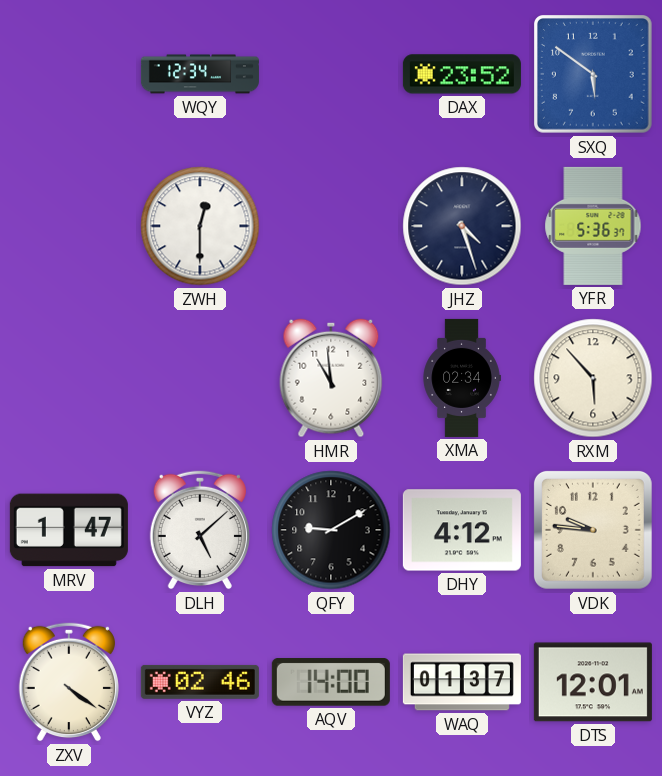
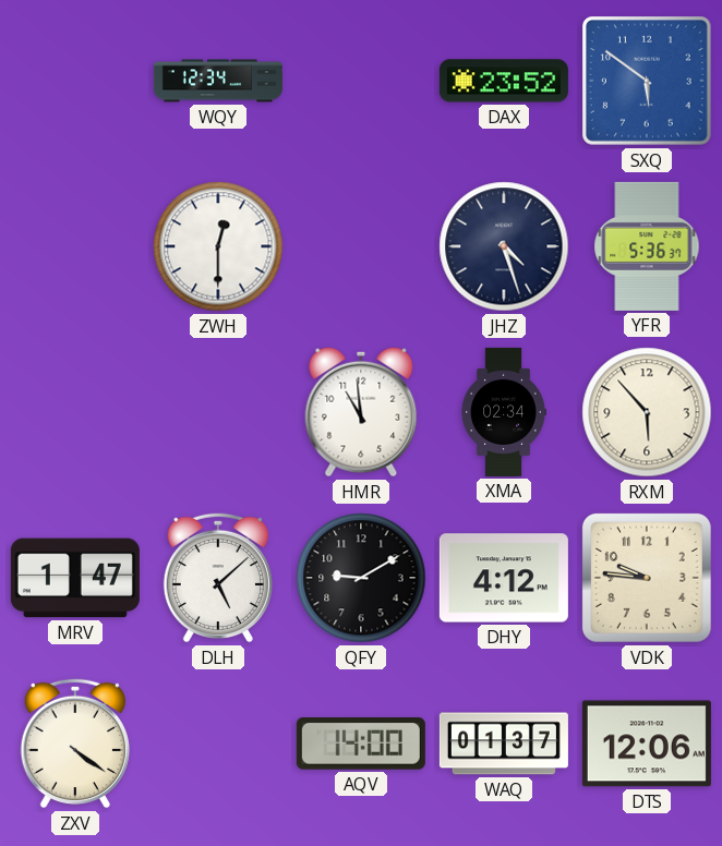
VYZ: 02:46 -> none
DTS: 12:01 -> 12:06
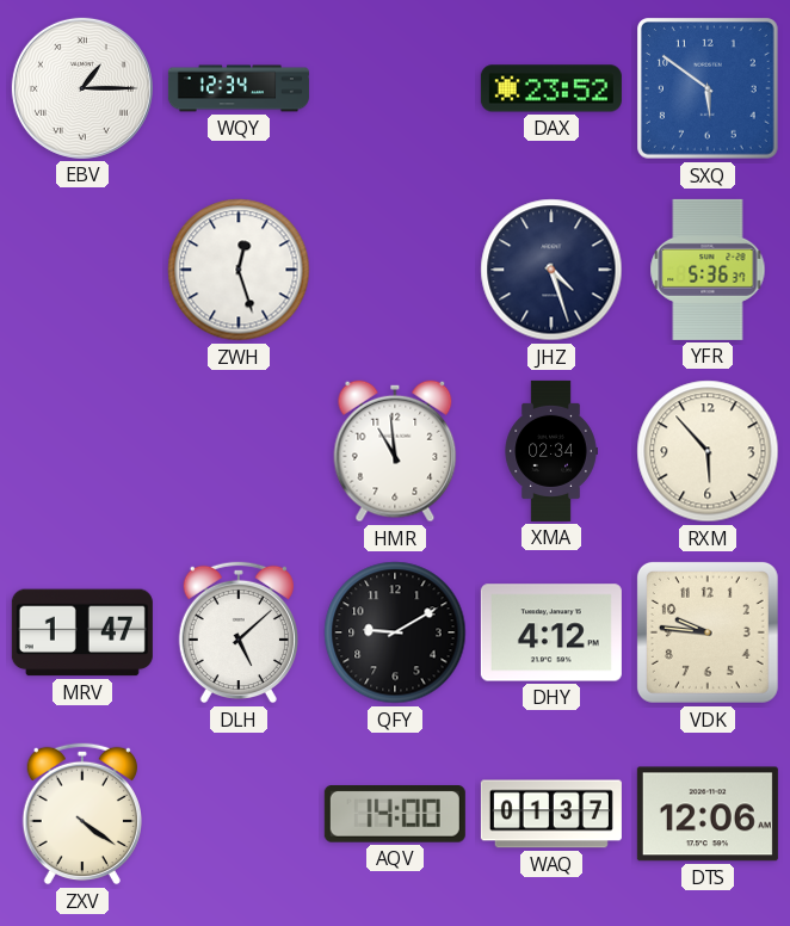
EBV: none -> 1:15
ZWH: 12:30 -> 12:27
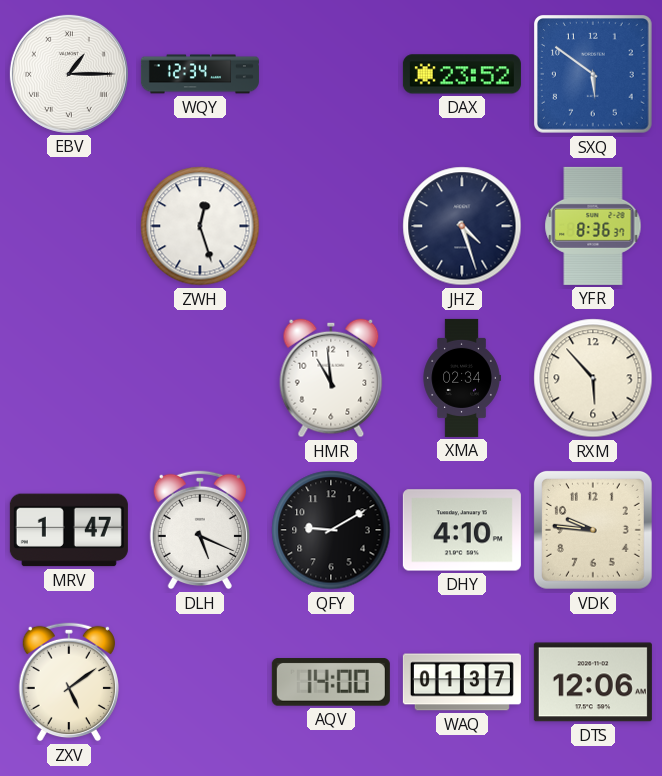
YFR: 5:36 -> 8:36
DLH: 5:08 -> 5:19
DHY: 4:12 -> 4:10
ZXV: 4:21 -> 5:09
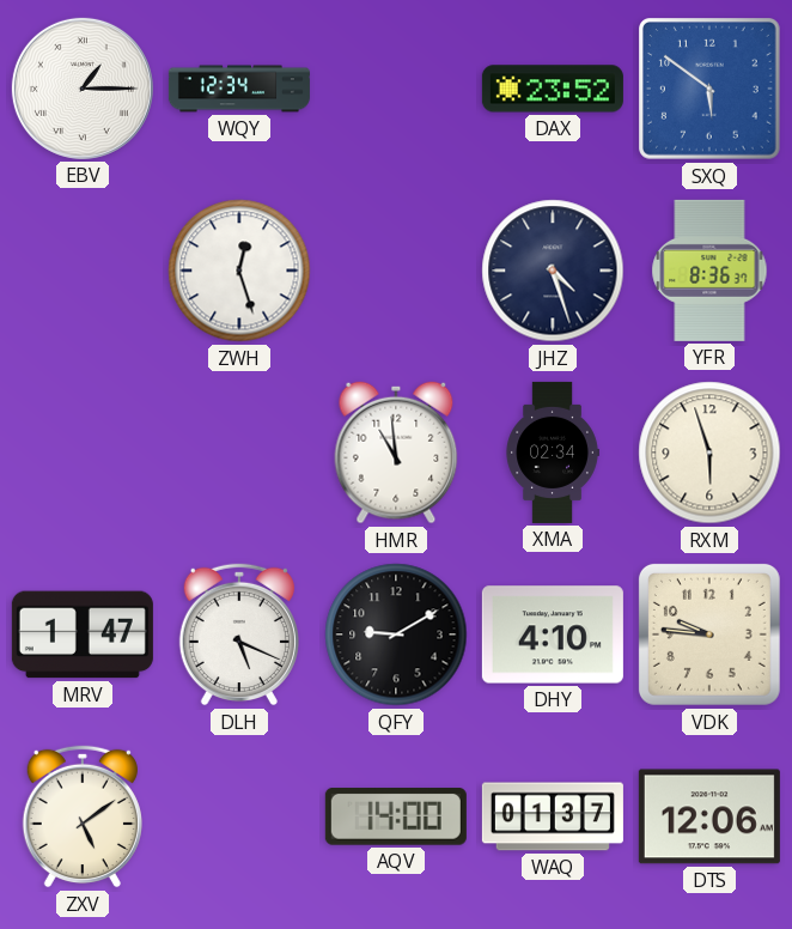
RXM: 5:53 -> 5:57
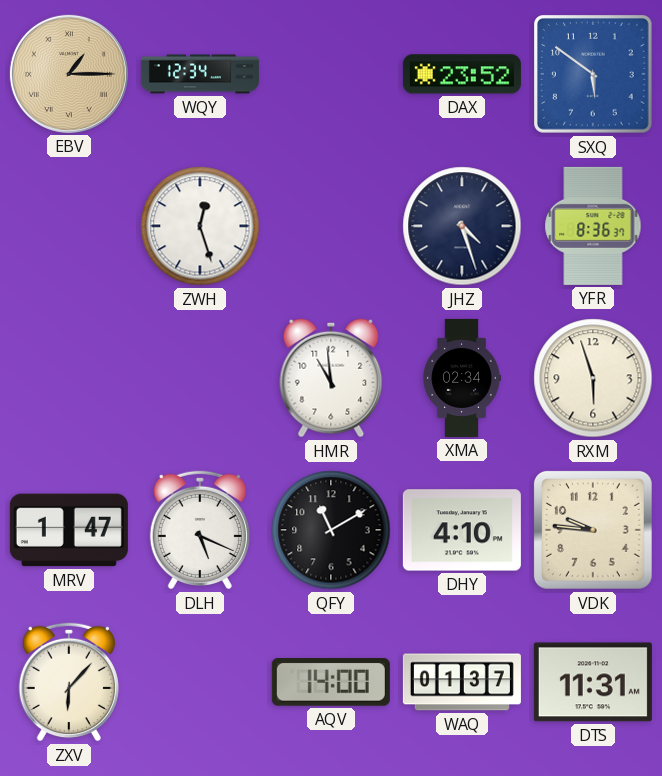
EBV dial: white -> champagne
QFY: 9:10 -> 11:10
ZXV: 5:09 -> 6:07
DTS: 12:06 -> 11:31
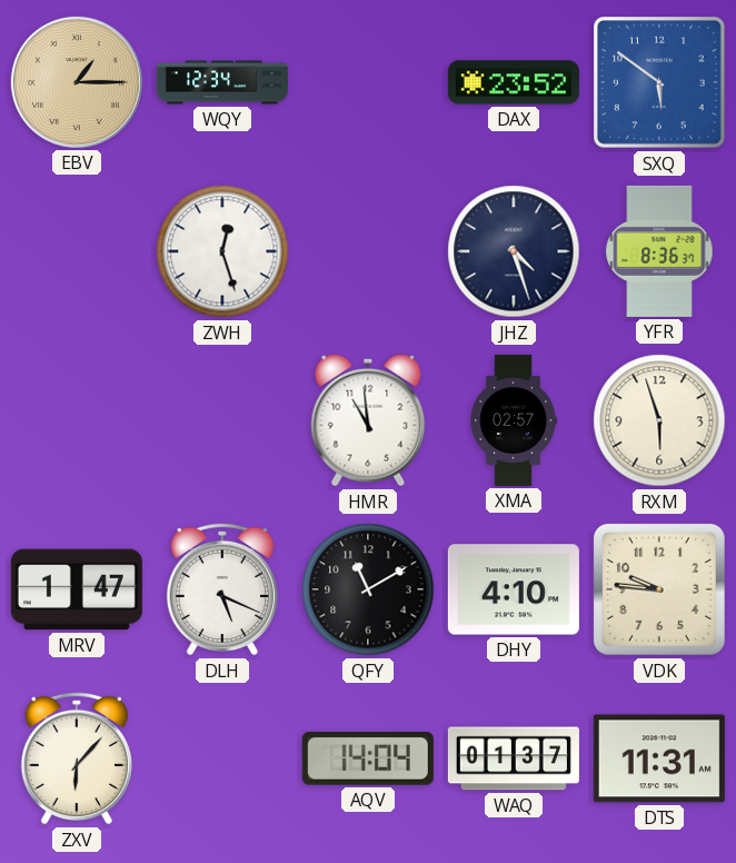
XMA: 02:34 -> 02:57
AQV: 14:00 -> 14:04
